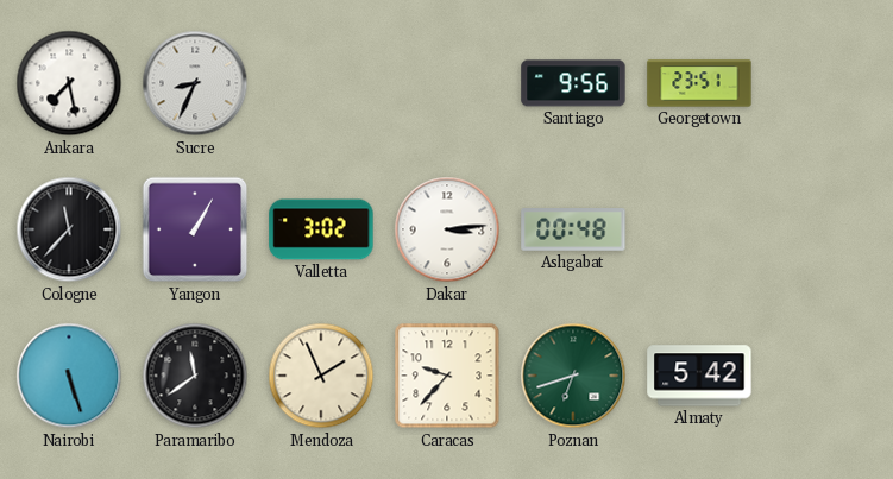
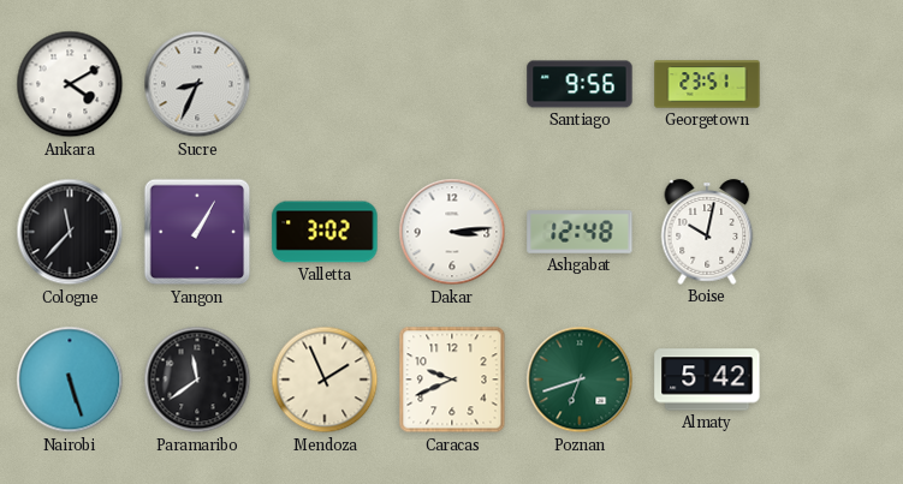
Ankara: 7:28 -> 4:10
Ashgabat: 00:48 -> 12:48
Boise: none -> 10:02
Caracas: 9:37 -> 9:41
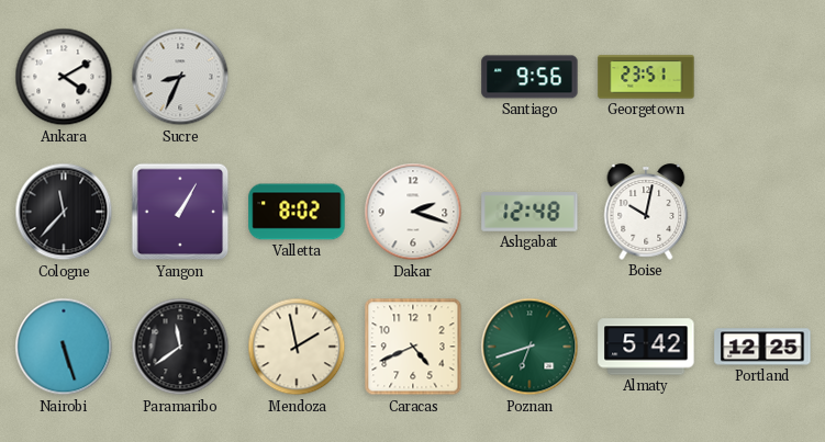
Valletta: 3:02 -> 8:02
Dakar: 3:14 -> 2:18
Mendoza: 1:56 -> 1:58
Caracas: 9:41 -> 4:41
Portland: none -> 12:25
